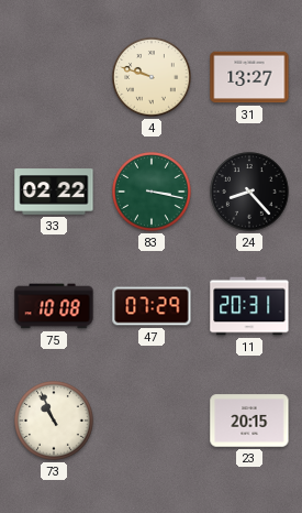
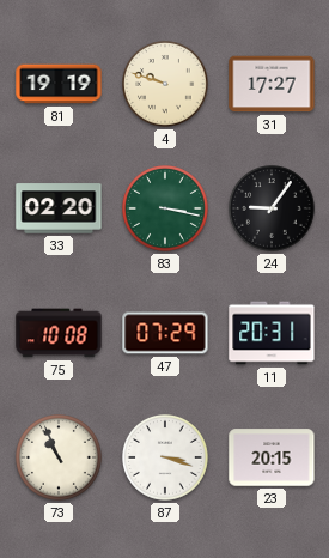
81: none -> 19:19
31: 13:27 -> 17:27
33: 02:22 -> 02:20
24: 8:23 -> 9:06
87: none -> 3:18
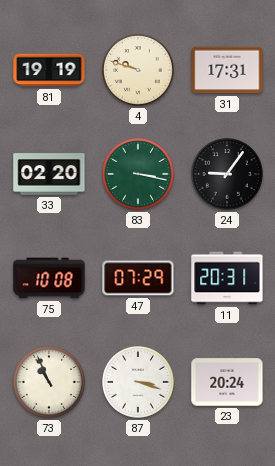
31: 17:27 -> 17:31
23: 20:15 -> 20:24
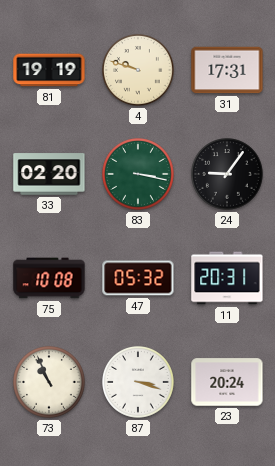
47: 07:29 -> 05:32
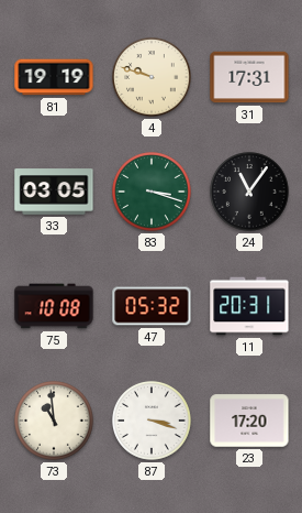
33: 02:20 -> 03:05
83: 3:17 -> 3:18
24: 9:06 -> 11:06
73: 10:56 -> 10:59
23: 20:24 -> 17:20
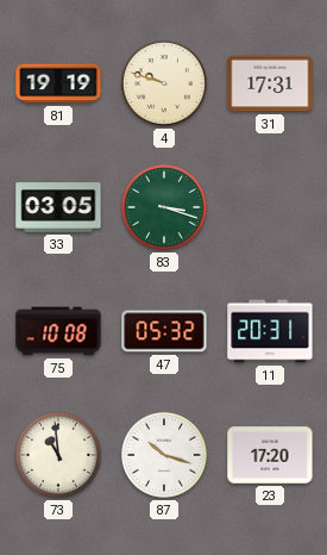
24: 11:06 -> none
87: 3:18 -> 10:18
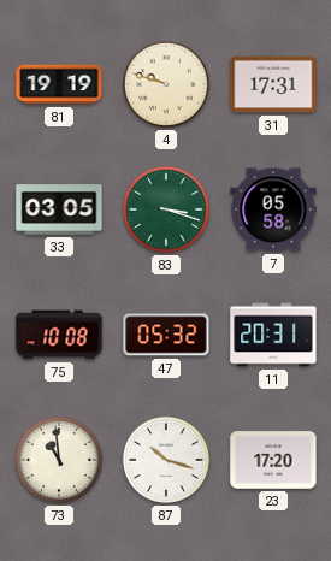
7: none -> 05:58
